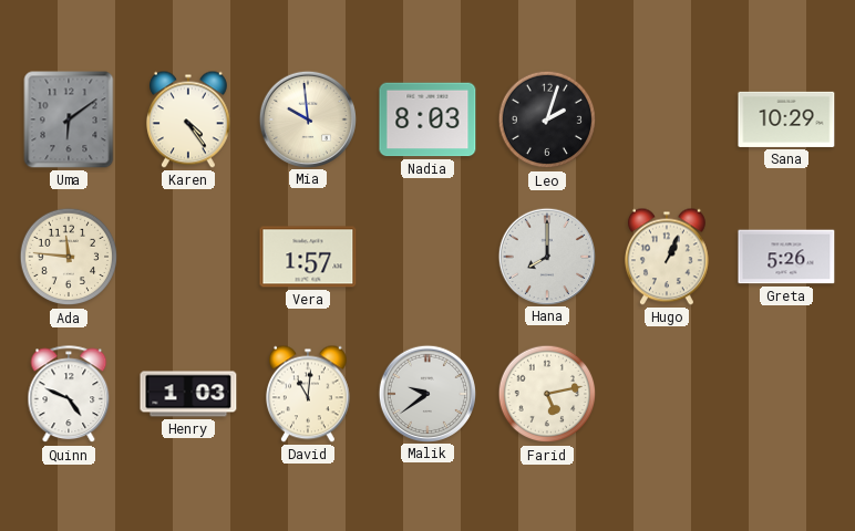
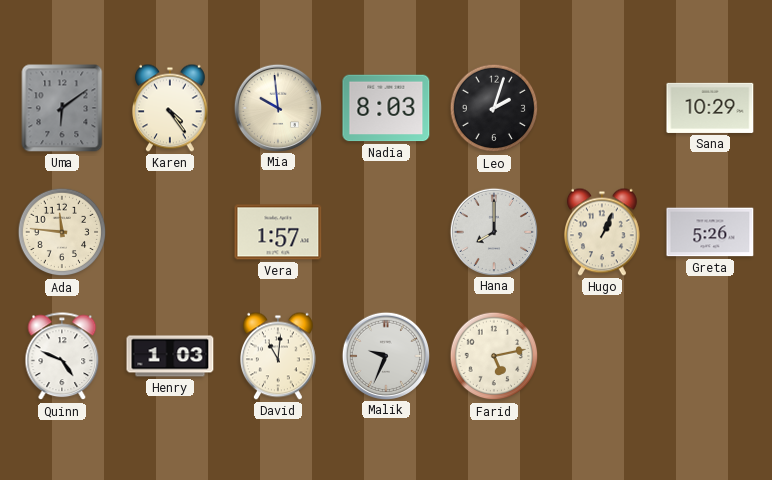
Malik: 9:39 -> 9:34
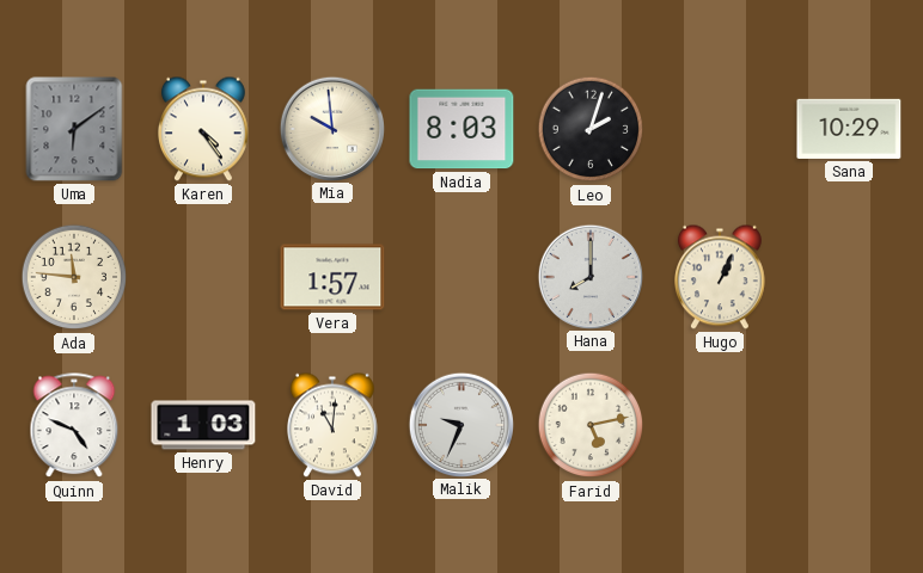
Greta: 5:26 -> none
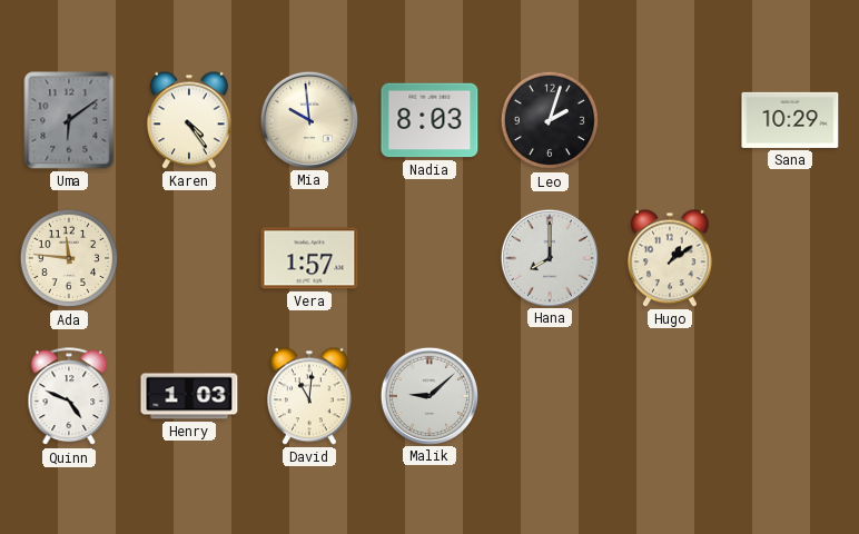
Hugo: 1:04 -> 1:09
Malik: 9:34 -> 9:08
Farid: 5:13 -> none
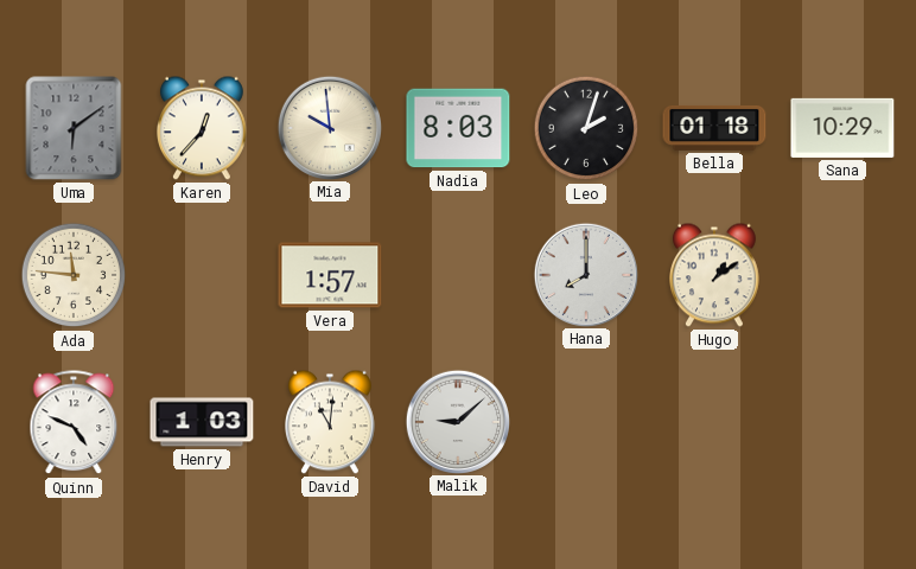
Karen: 4:24 -> 12:37
Bella: none -> 01:18
